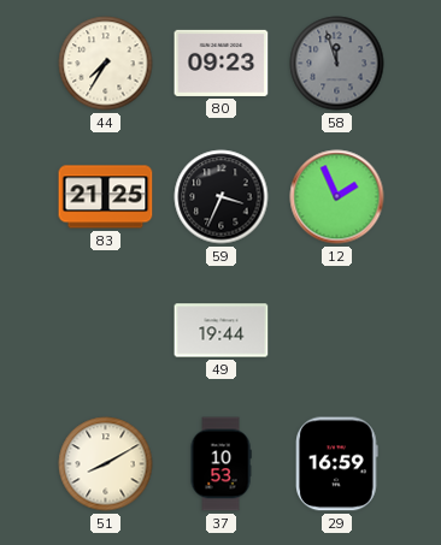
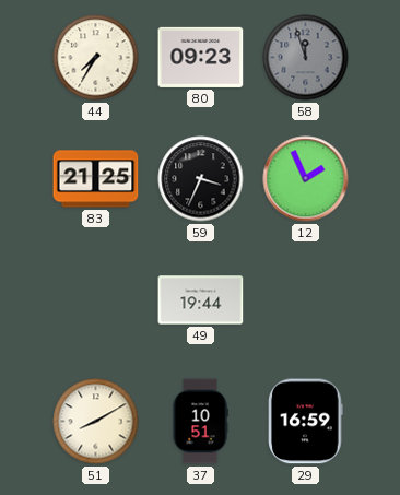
37: 10:53 -> 10:51
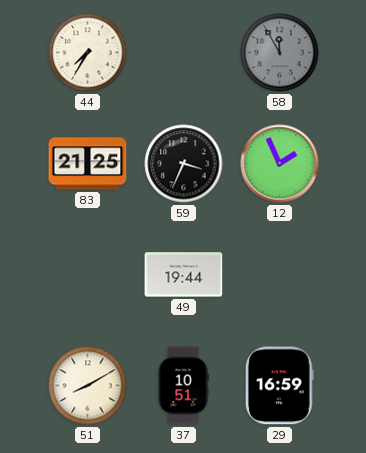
80: 09:23 -> none
58: 11:57 -> 11:55
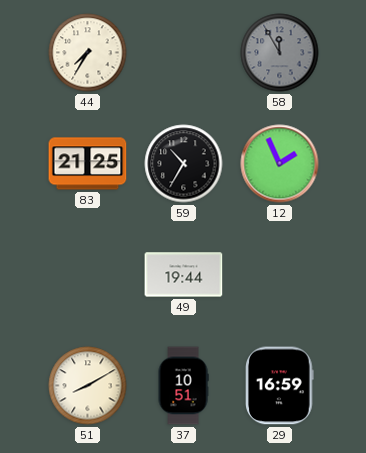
59: 3:34 -> 10:35
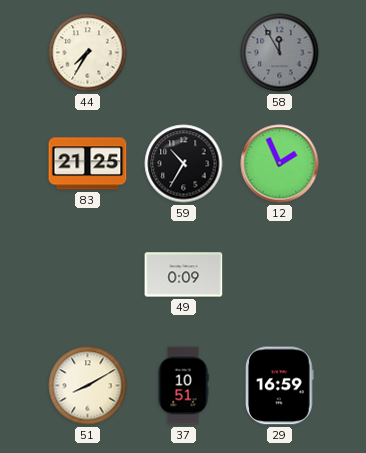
49: 19:44 -> 0:09
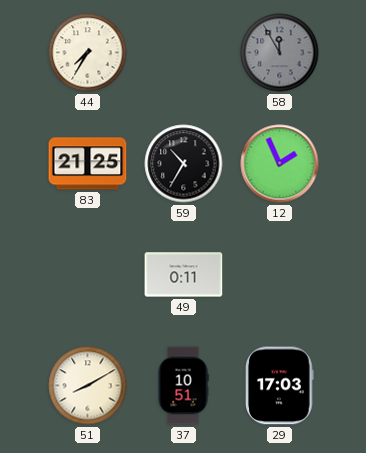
49: 0:09 -> 0:11
29: 16:59 -> 17:03
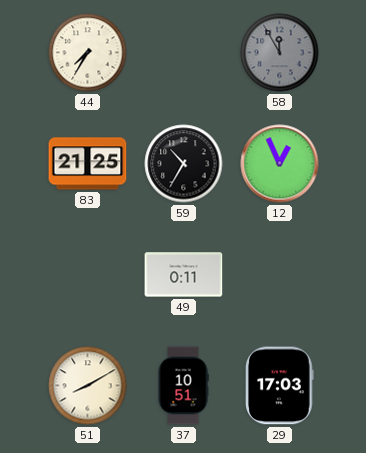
12: 1:56 -> 12:56
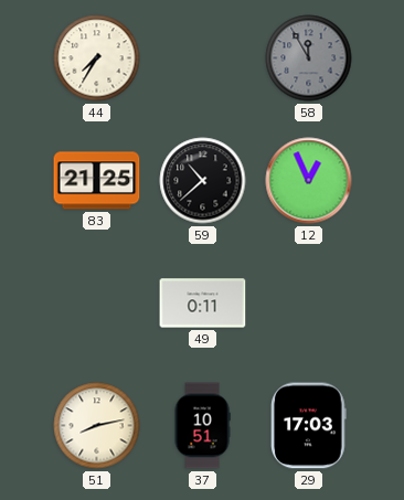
59: 10:35 -> 10:38
51: 8:10 -> 8:13
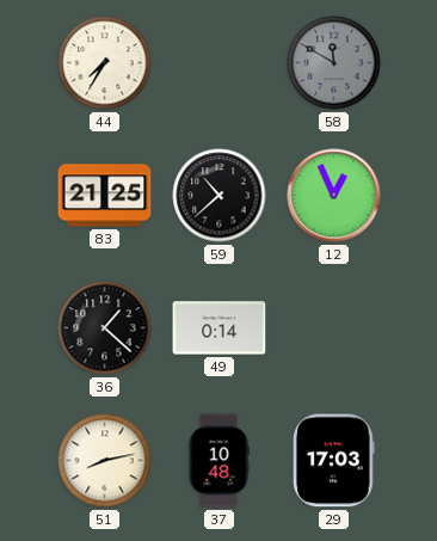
58: 11:55 -> 11:50
36: none -> 1:22
49: 0:11 -> 0:14
37: 10:51 -> 10:48
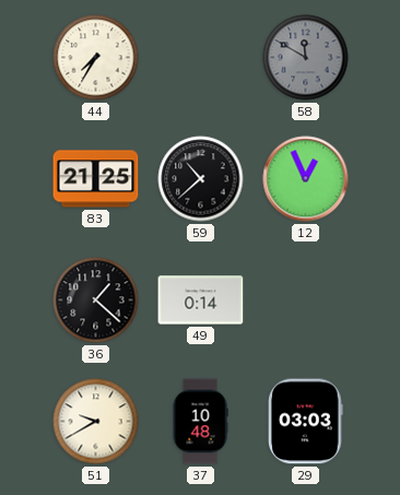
51: 8:13 -> 9:40
29: 17:03 -> 03:03
